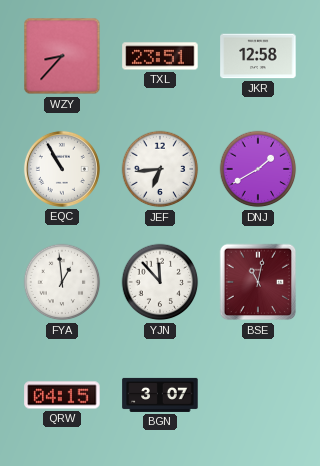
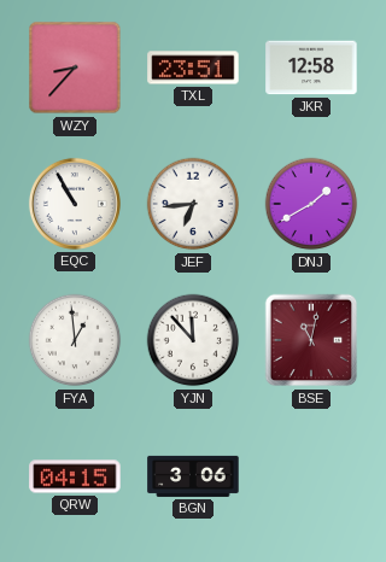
BGN: 3:07 -> 3:06
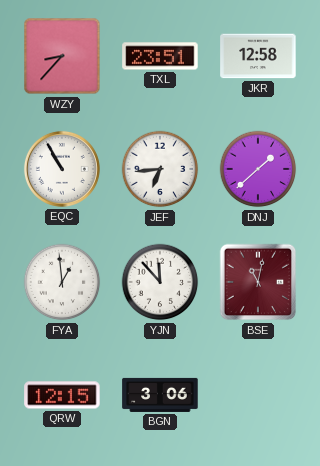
DNJ: 1:40 -> 1:38
QRW: 04:15 -> 12:15
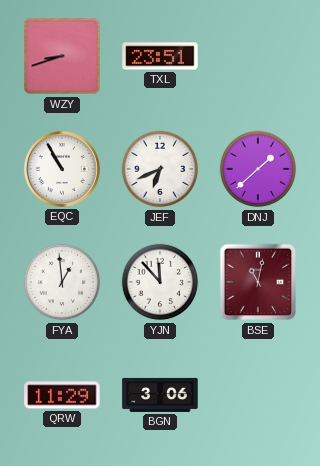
WZY: 8:37 -> 8:42
JKR: 12:58 -> none
JEF: 6:44 -> 6:41
QRW: 12:15 -> 11:29
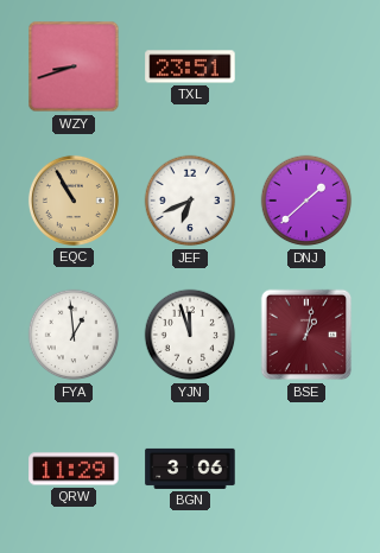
EQC dial: white -> champagne
YJN: 11:53 -> 11:57
BSE: 11:02 -> 1:02
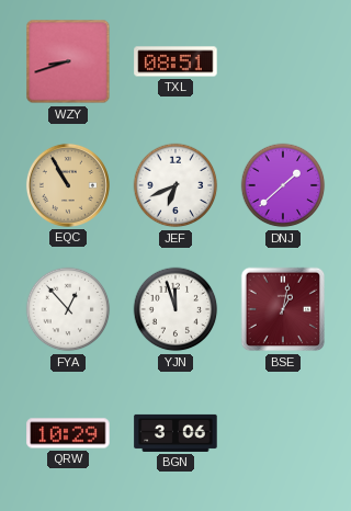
TXL: 23:51 -> 08:51
FYA: 12:59 -> 12:53
QRW: 11:29 -> 10:29
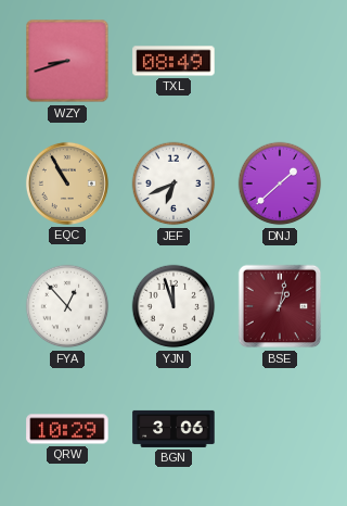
TXL: 08:51 -> 08:49
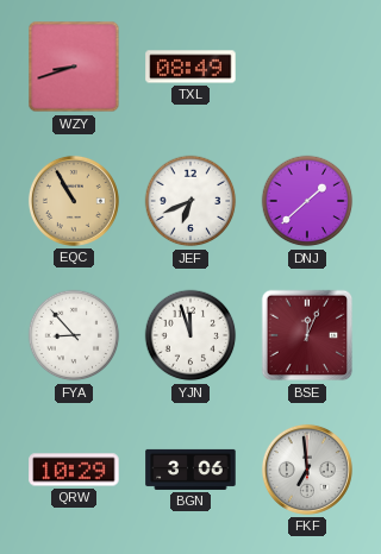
FYA: 12:53 -> 8:53
BSE: 1:02 -> 12:04
FKF: none -> 6:59
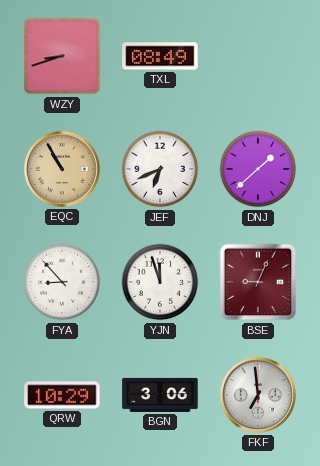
BSE: 12:04 -> 9:04
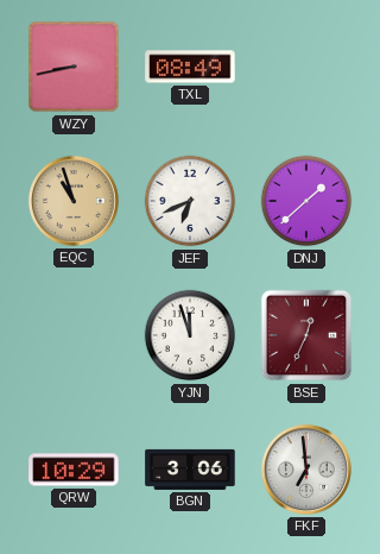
WZY: 8:42 -> 8:43
EQC: 10:55 -> 10:57
FYA: 8:53 -> none
BSE: 9:04 -> 12:34
